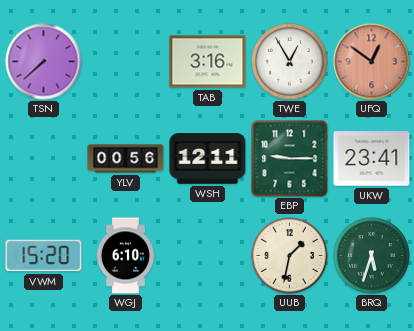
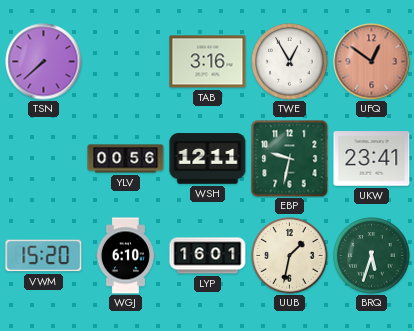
EBP: 9:15 -> 9:32
LYP: none -> 16:01
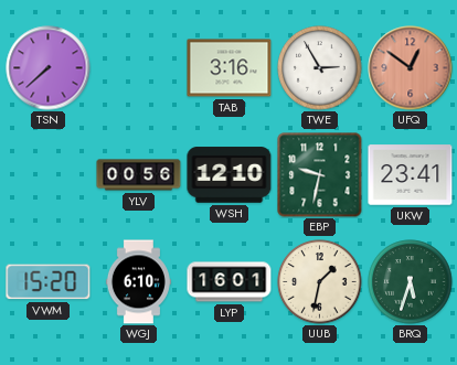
TWE: 12:55 -> 2:55
WSH: 12:11 -> 12:10
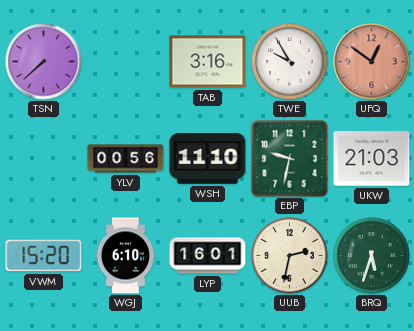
TWE: 2:55 -> 9:55
WSH: 12:10 -> 11:10
UKW: 23:41 -> 21:03
UUB: 1:32 -> 2:32
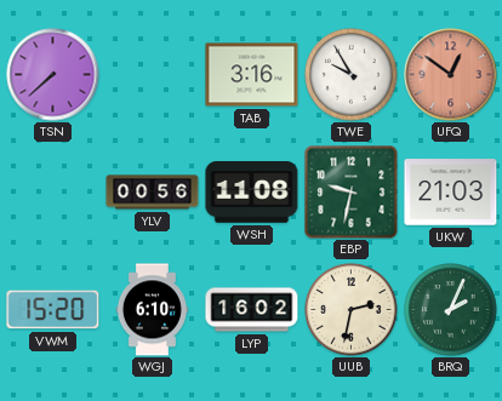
WSH: 11:10 -> 11:08
LYP: 16:01 -> 16:02
BRQ: 5:33 -> 2:04
